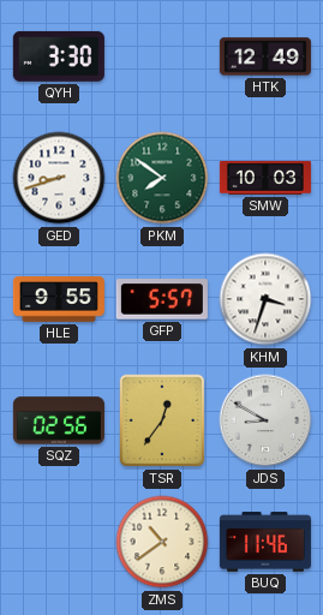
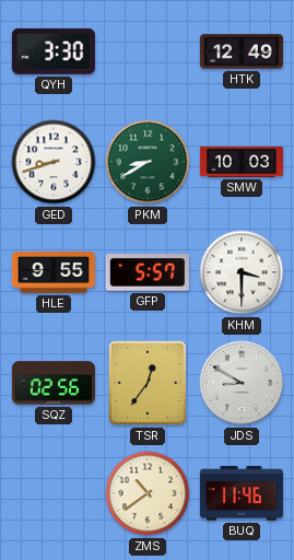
PKM: 7:51 -> 8:40
KHM: 3:33 -> 3:30
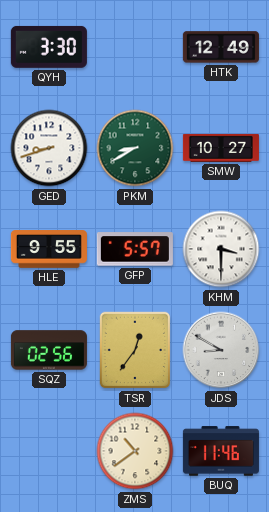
SMW: 10:03 -> 10:27
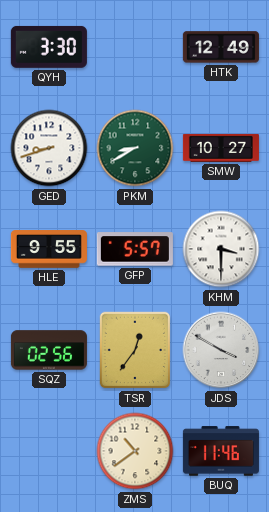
JDS: 8:50 -> 3:50
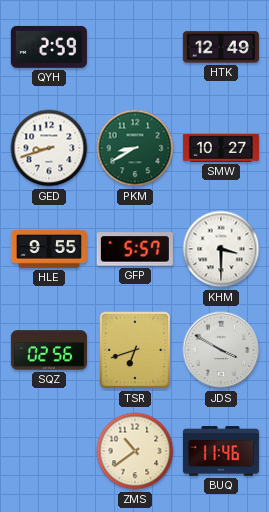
QYH: 3:30 -> 2:59
TSR: 12:36 -> 6:42
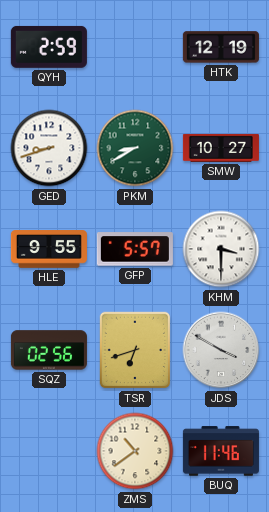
HTK: 12:49 -> 12:19
